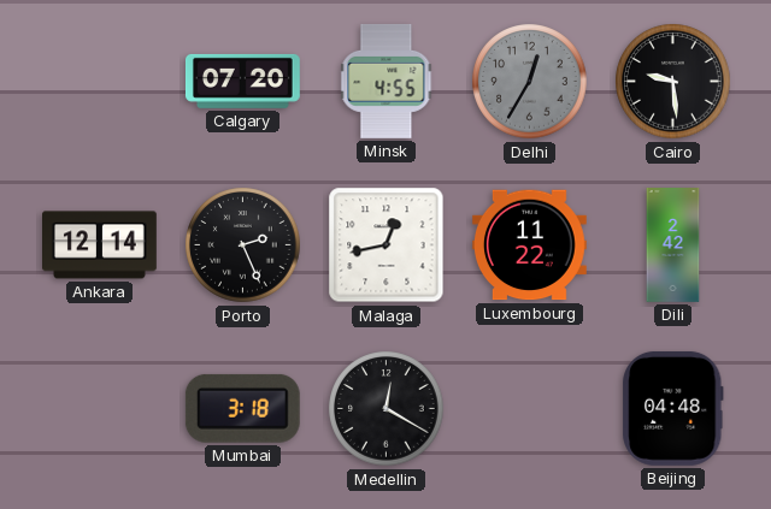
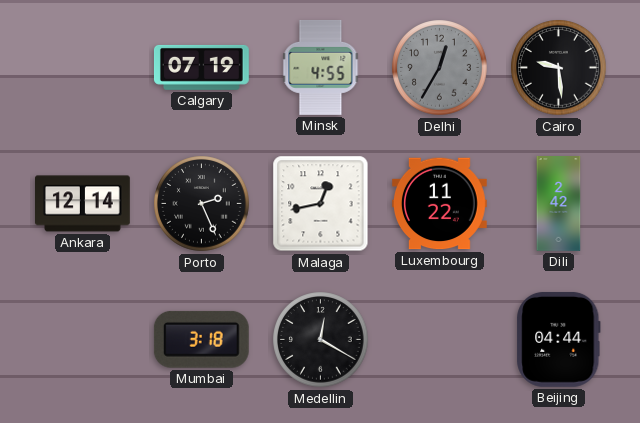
Calgary: 07:20 -> 07:19
Beijing: 04:48 -> 04:44
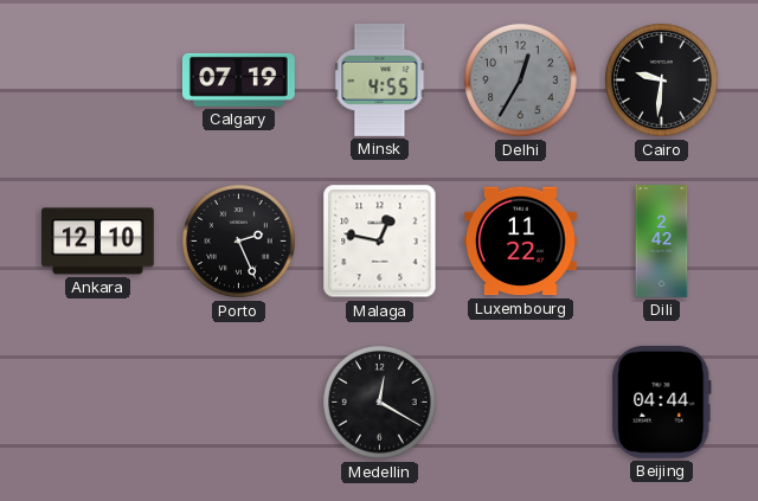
Cairo: 9:29 -> 9:31
Ankara: 12:14 -> 12:10
Malaga: 12:43 -> 12:47
Mumbai: 3:18 -> none
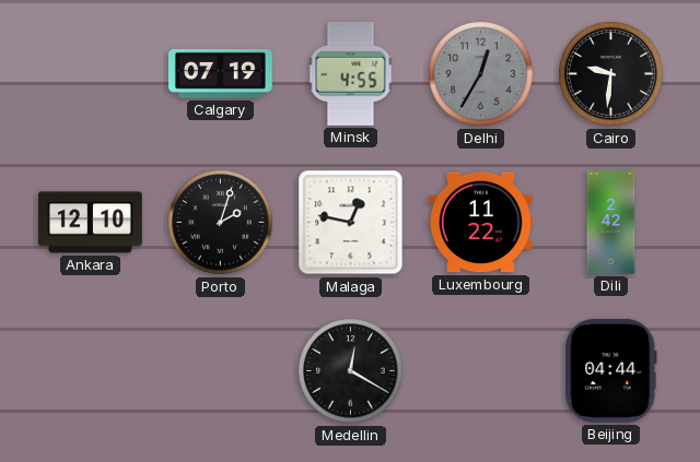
Porto: 2:26 -> 2:03
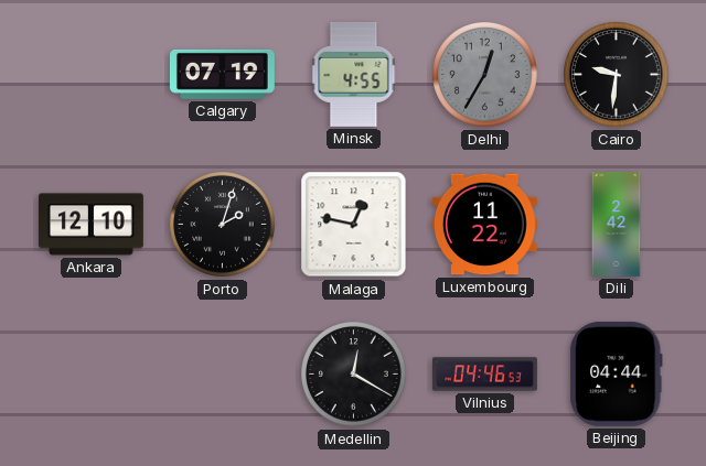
Vilnius: none -> 04:46
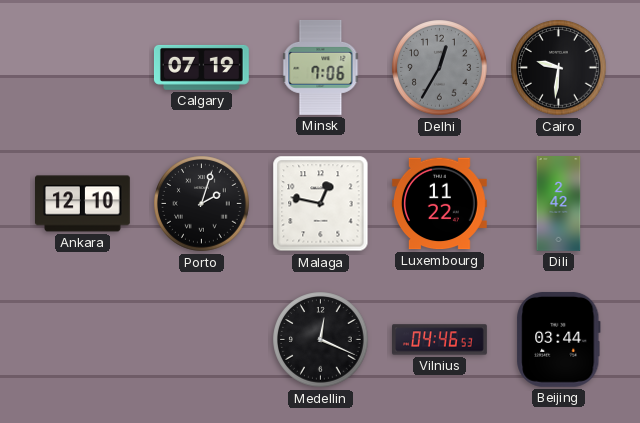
Minsk: 4:55 -> 7:06
Medellin: 12:20 -> 12:19
Beijing: 04:44 -> 03:44
